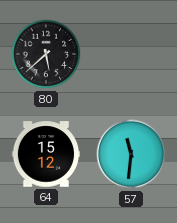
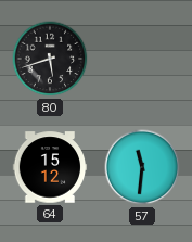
80: 5:38 -> 5:42
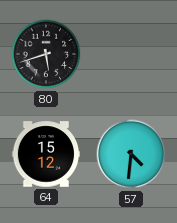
57: 11:31 -> 4:31
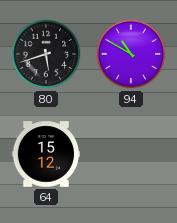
94: none -> 10:50
57: 4:31 -> none
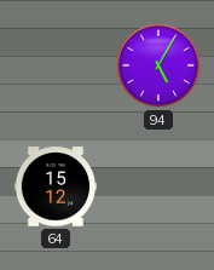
80: 5:42 -> none
94: 10:50 -> 5:05
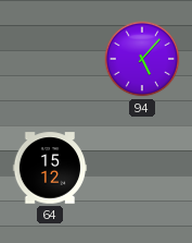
94: 5:05 -> 5:07
